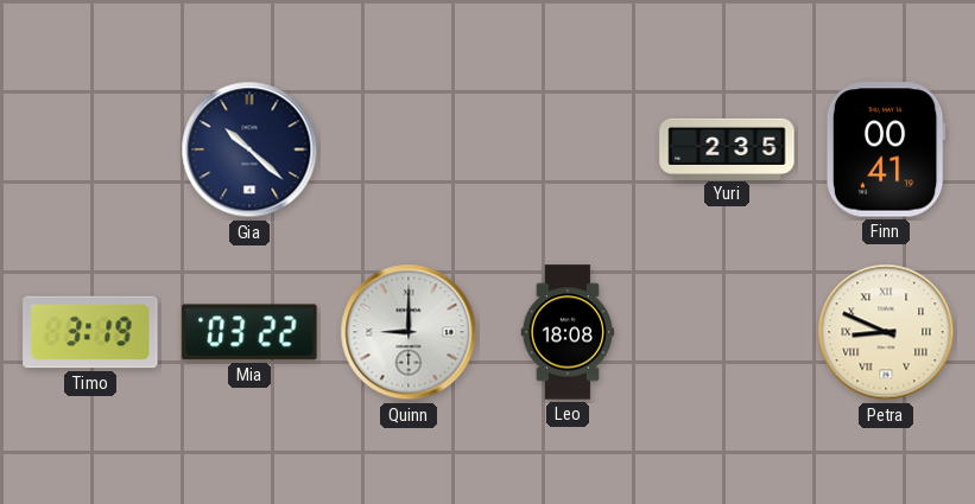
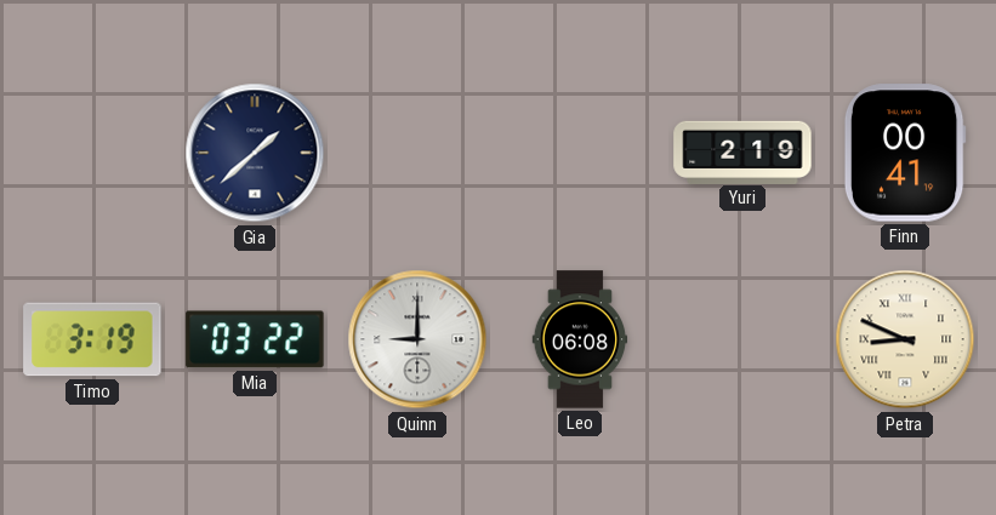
Gia: 10:22 -> 1:38
Yuri: 2:35 -> 2:19
Leo: 18:08 -> 06:08
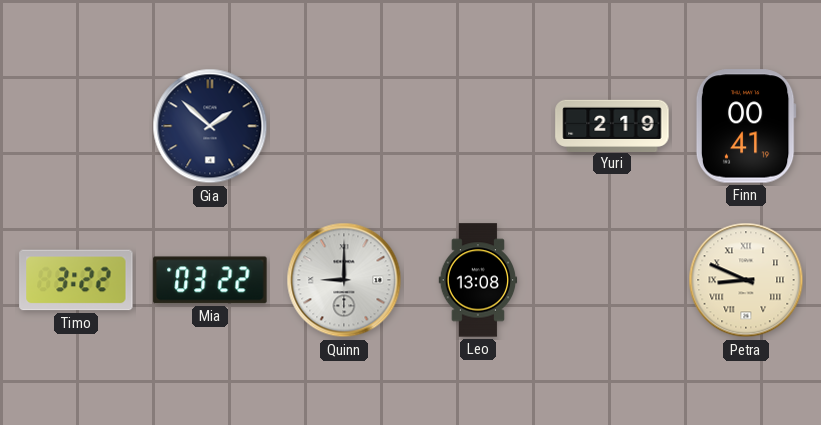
Gia: 1:38 -> 1:52
Timo: 3:19 -> 3:22
Leo: 06:08 -> 13:08
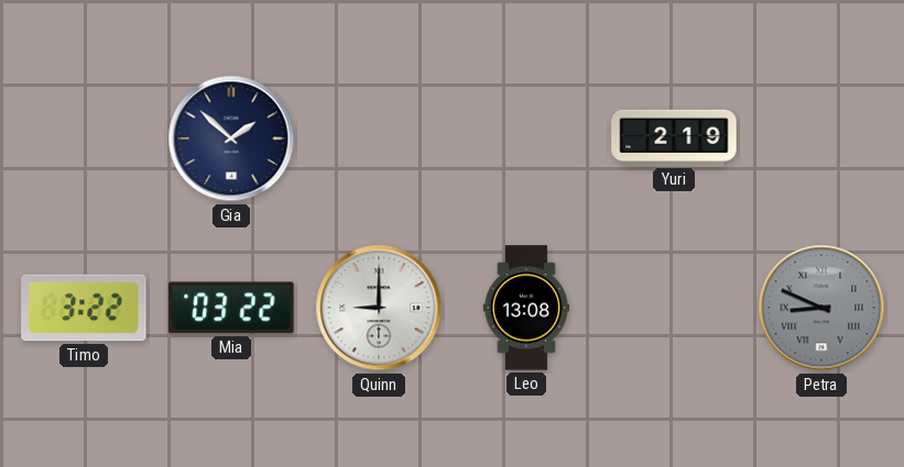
Finn: 00:41 -> none
Petra dial: cream -> grey
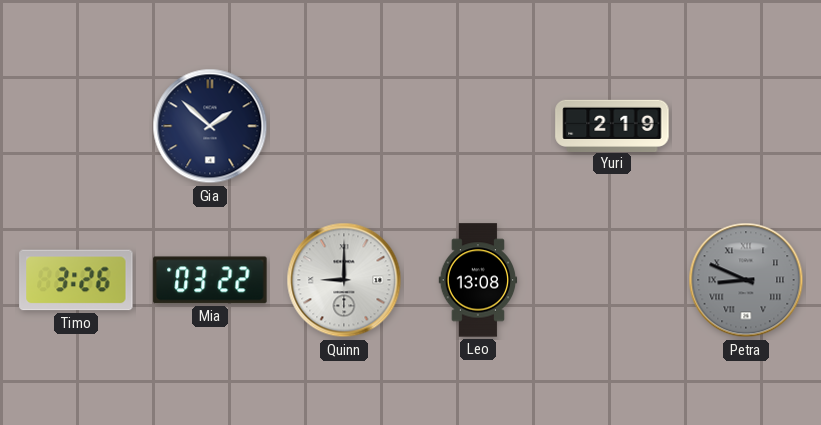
Timo: 3:22 -> 3:26
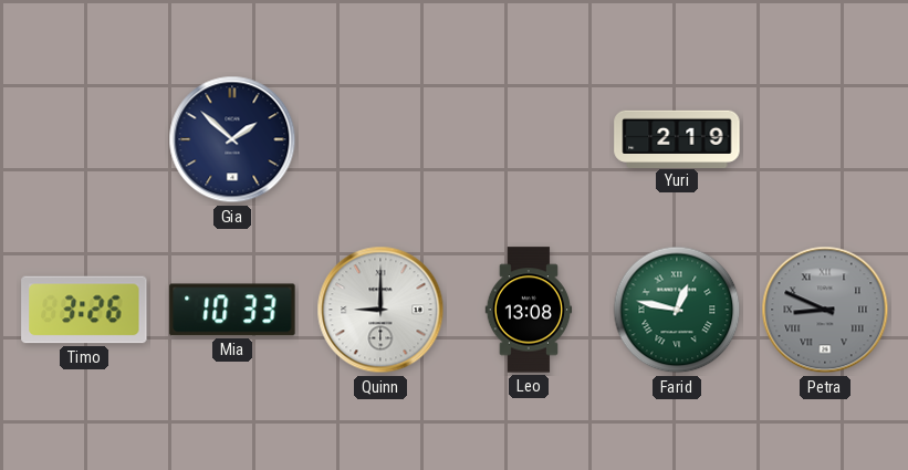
Mia: 03:22 -> 10:33
Farid: none -> 12:47
